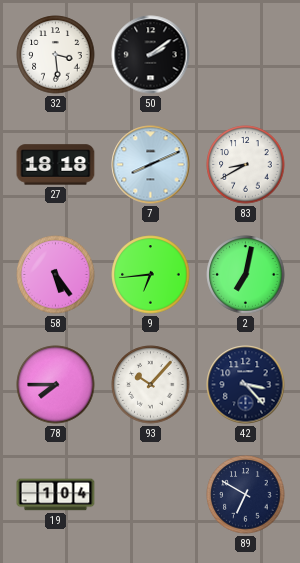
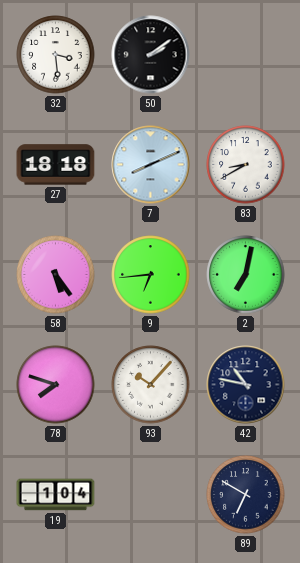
78: 7:45 -> 7:48
42: 3:23 -> 10:47
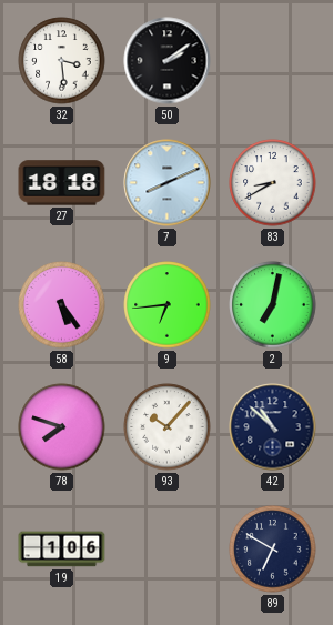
42: 10:47 -> 10:52
19: 1:04 -> 1:06
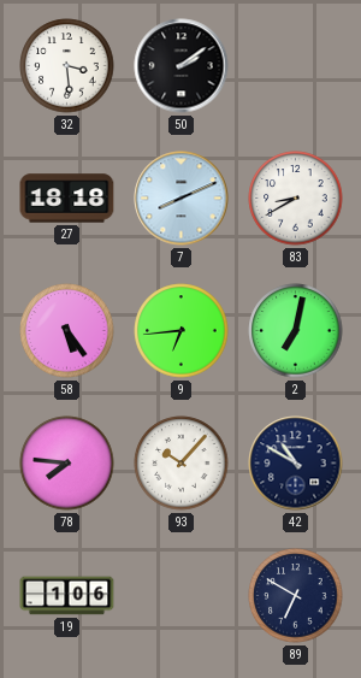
78: 7:48 -> 7:46
42: 10:52 -> 10:50
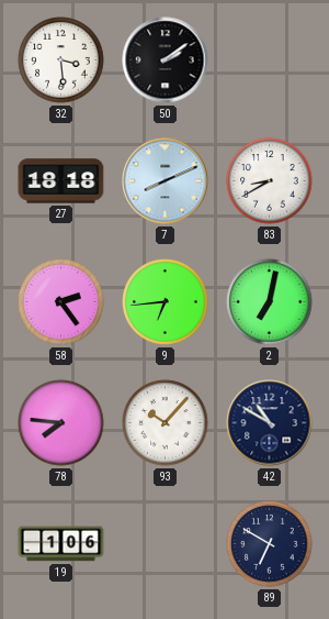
58: 5:24 -> 2:24
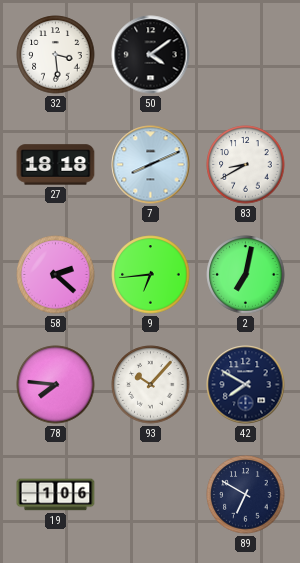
50: 2:09 -> 4:09
58: 2:24 -> 2:22
42: 10:50 -> 7:50
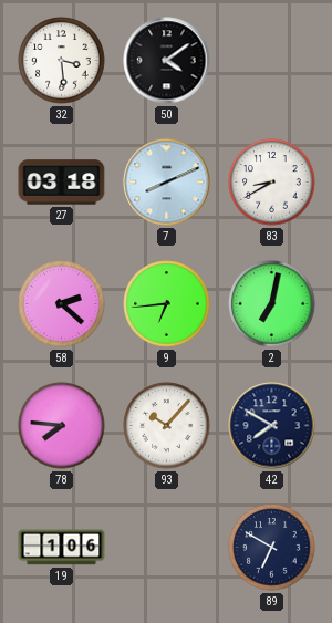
27: 18:18 -> 03:18
